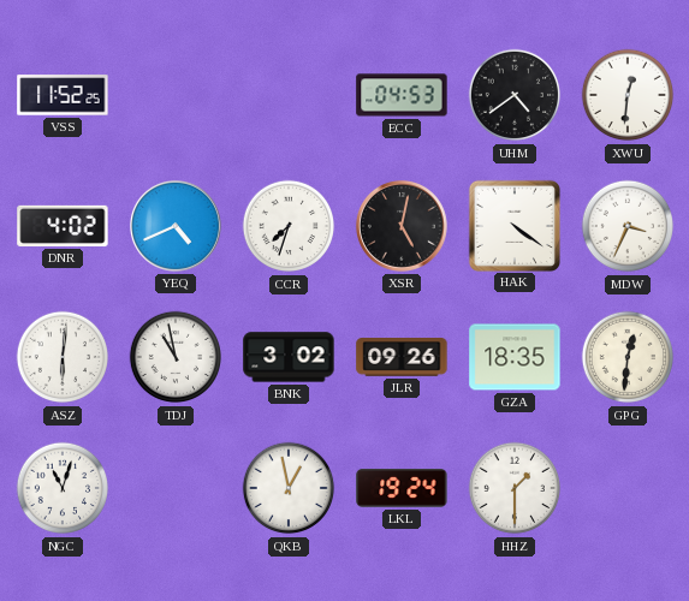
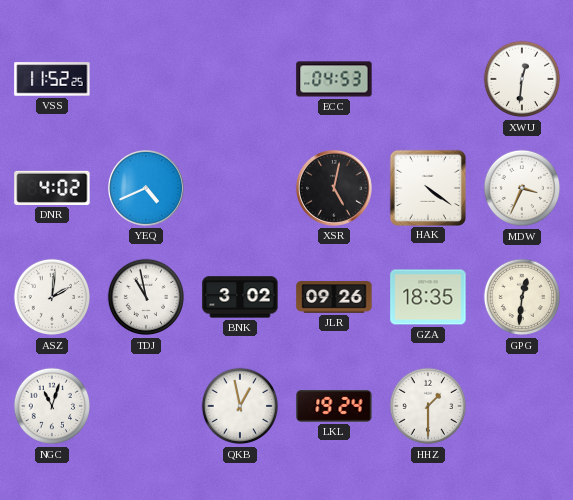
UHM: 4:39 -> none
CCR: 7:33 -> none
ASZ: 6:01 -> 2:01
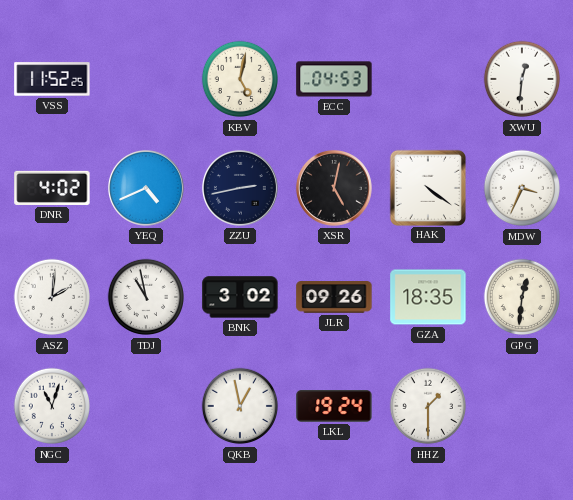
KBV: none -> 5:02
ZZU: none -> 2:43
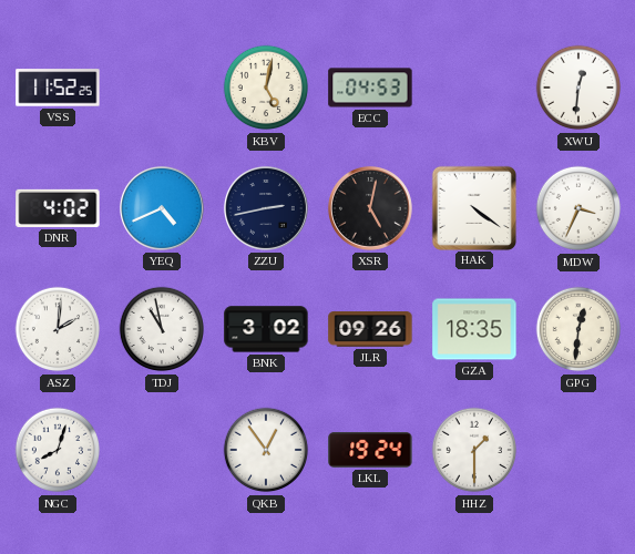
NGC: 11:03 -> 8:03
QKB: 12:58 -> 12:54
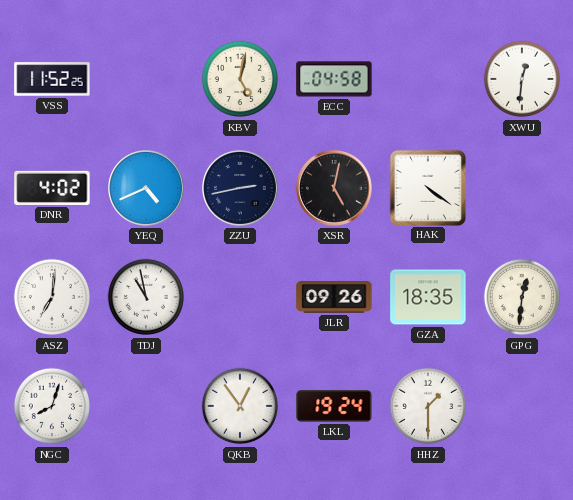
ECC: 04:53 -> 04:58
MDW: 3:34 -> none
ASZ: 2:01 -> 7:01
BNK: 3:02 -> none
